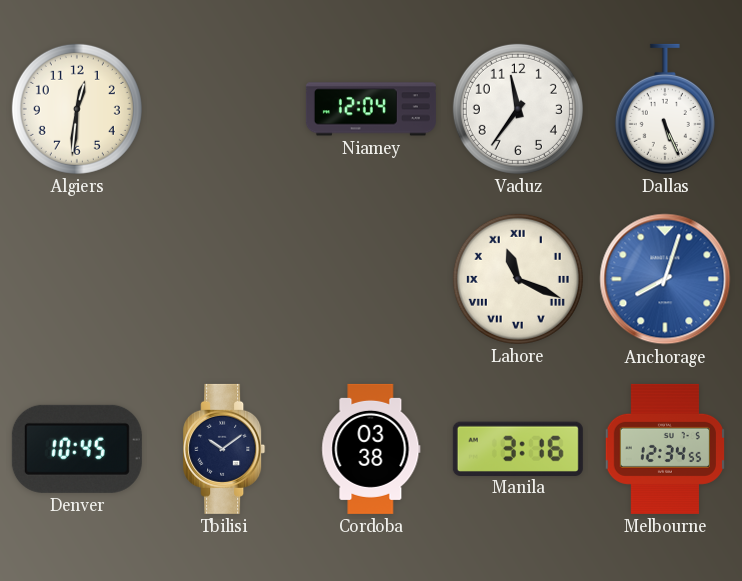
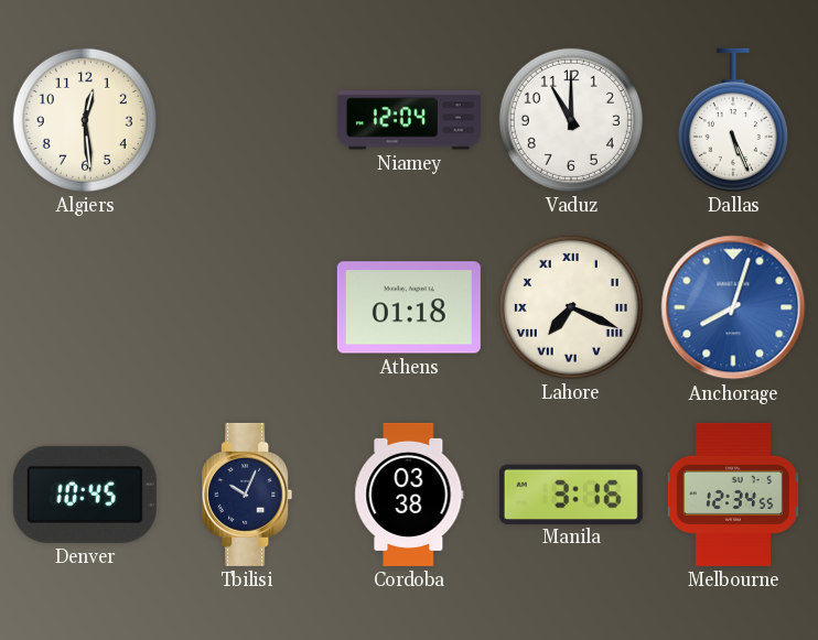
Algiers: 12:31 -> 12:29
Vaduz: 11:36 -> 11:00
Athens: none -> 01:18
Lahore: 11:19 -> 7:19
Tbilisi: 10:09 -> 10:04
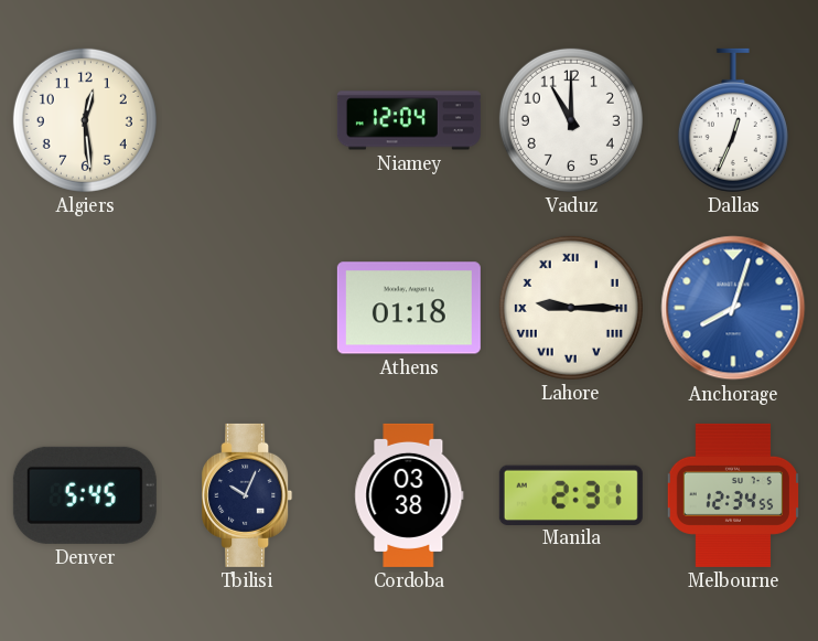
Dallas: 5:26 -> 12:34
Lahore: 7:19 -> 9:15
Denver: 10:45 -> 5:45
Manila: 3:16 -> 2:31
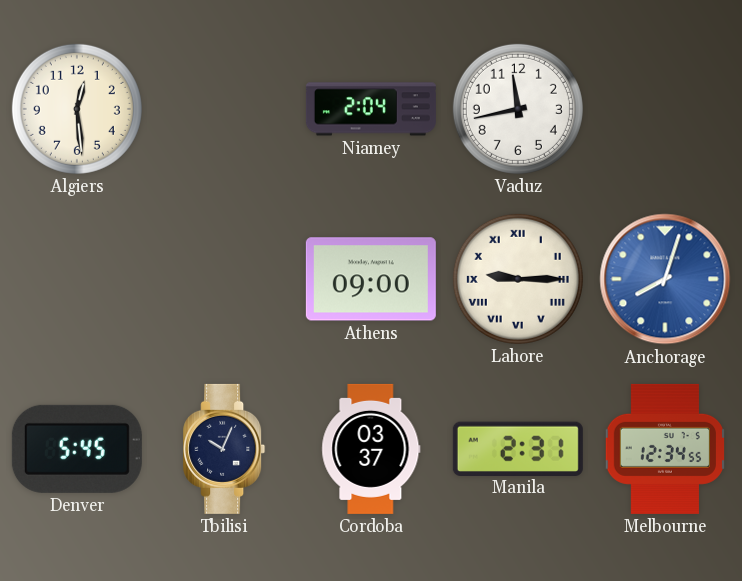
Niamey: 12:04 -> 2:04
Vaduz: 11:00 -> 11:43
Dallas: 12:34 -> none
Athens: 01:18 -> 09:00
Cordoba: 03:38 -> 03:37
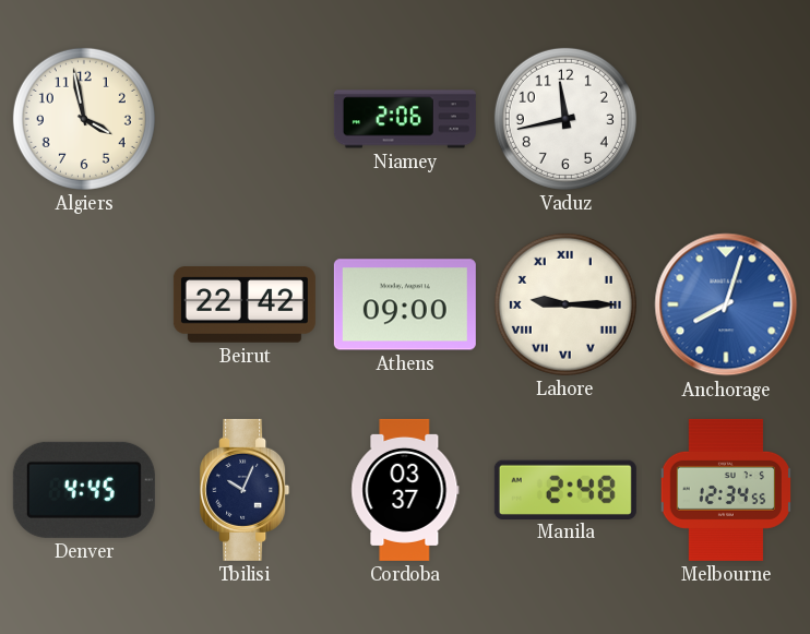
Algiers: 12:29 -> 3:58
Niamey: 2:04 -> 2:06
Beirut: none -> 22:42
Denver: 5:45 -> 4:45
Manila: 2:31 -> 2:48
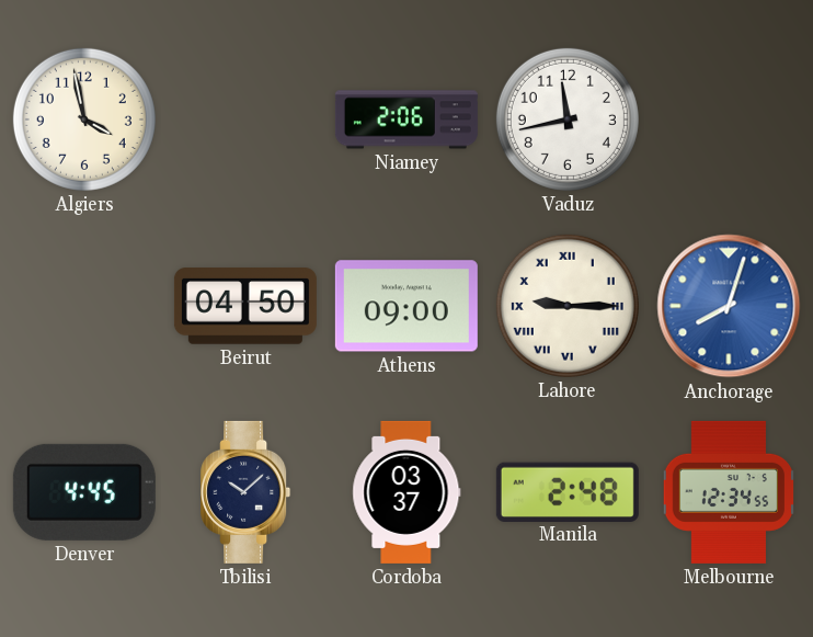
Beirut: 22:42 -> 04:50
Tbilisi: 10:04 -> 10:08
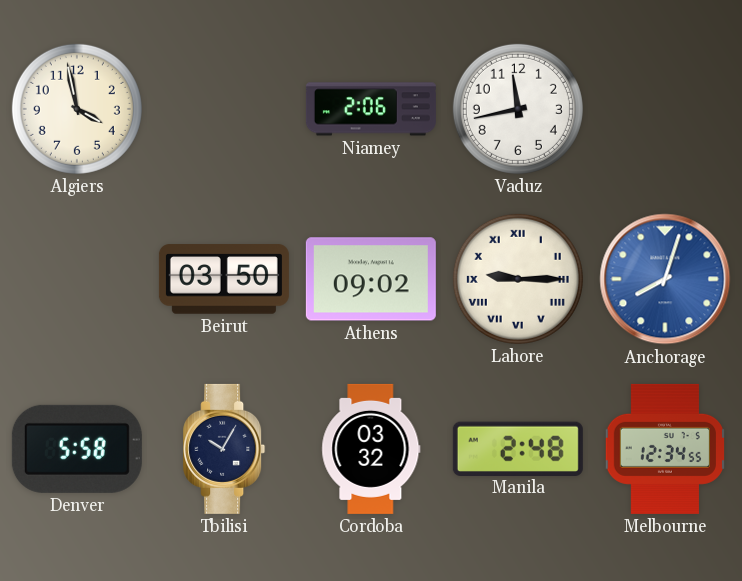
Beirut: 04:50 -> 03:50
Athens: 09:00 -> 09:02
Denver: 4:45 -> 5:58
Tbilisi: 10:08 -> 10:05
Cordoba: 03:37 -> 03:32
